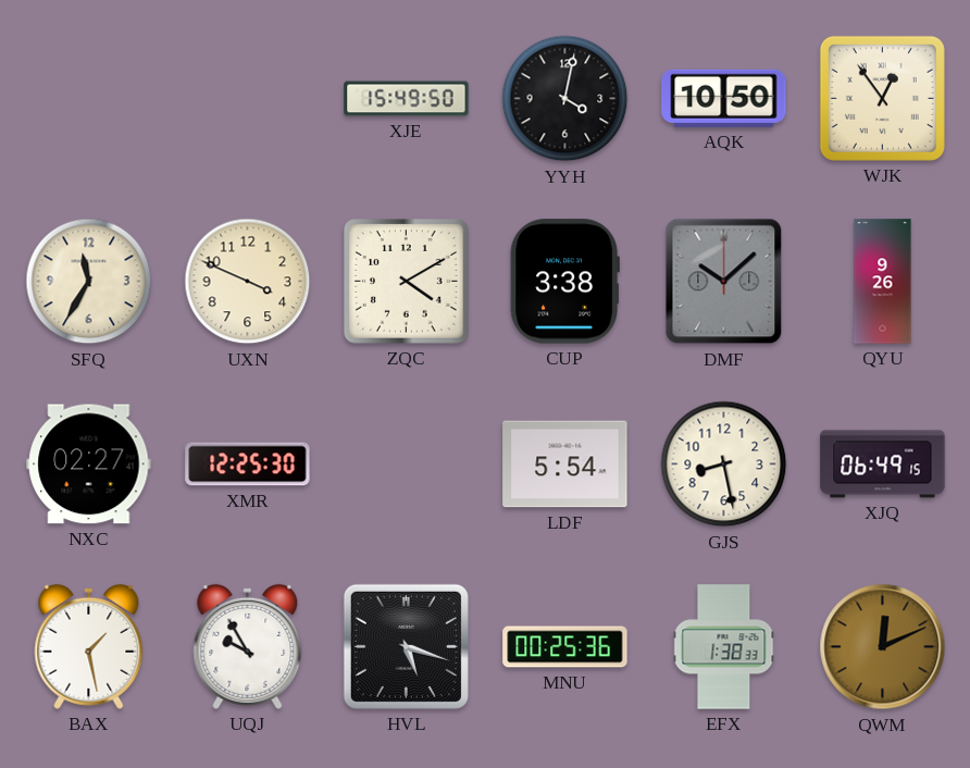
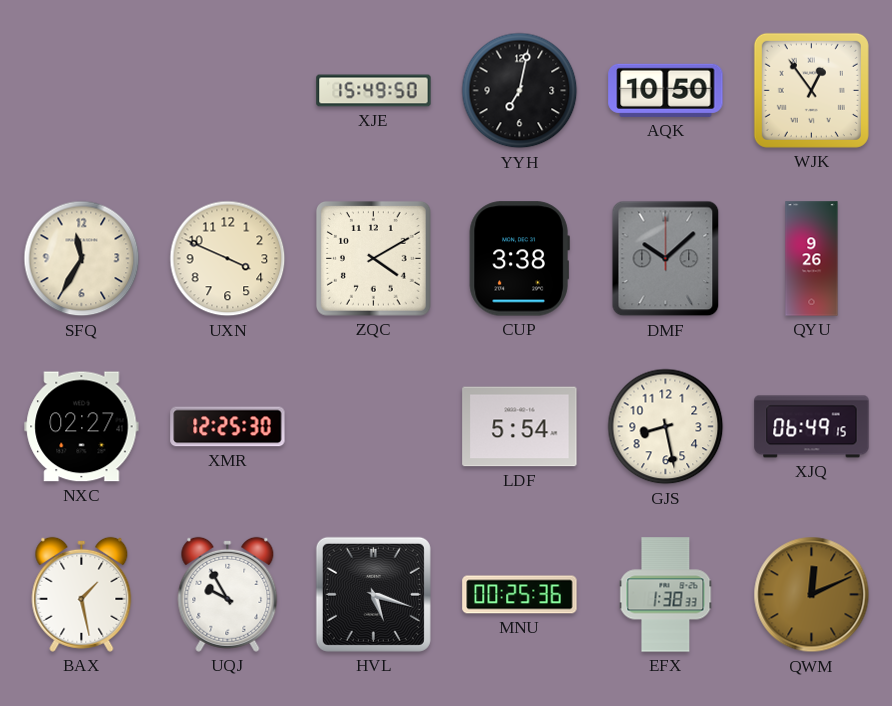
YYH: 4:02 -> 7:02
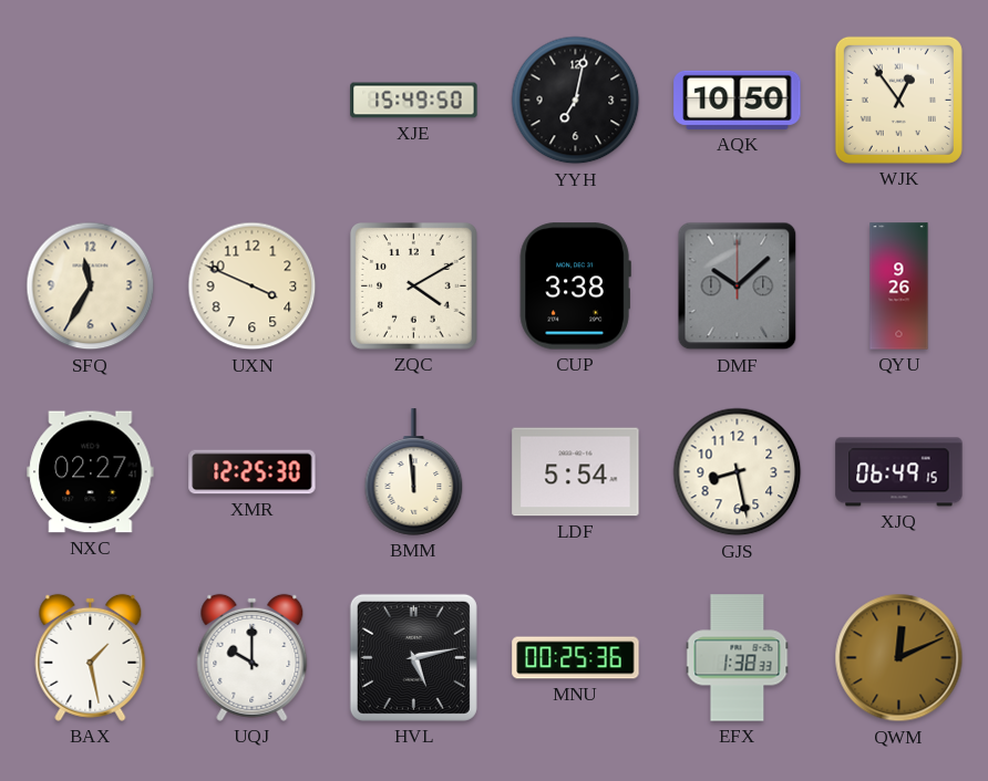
BMM: none -> 11:59
UQJ: 9:55 -> 10:00
HVL: 5:18 -> 5:13
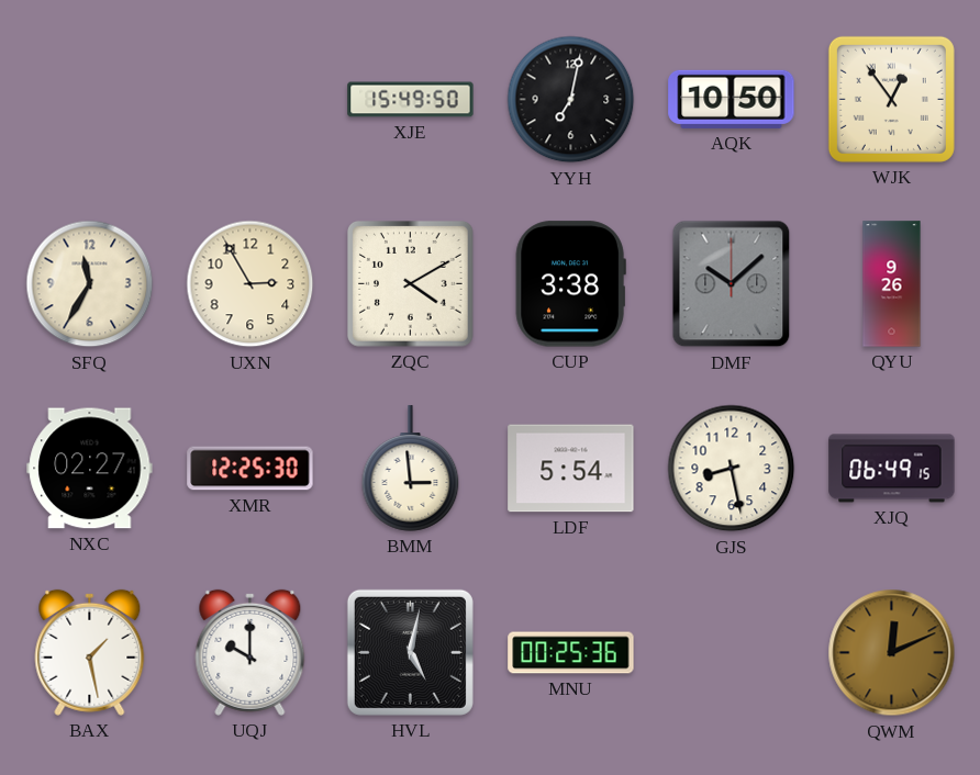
UXN: 3:49 -> 2:55
BMM: 11:59 -> 2:59
HVL: 5:13 -> 5:02
EFX: 1:38 -> none
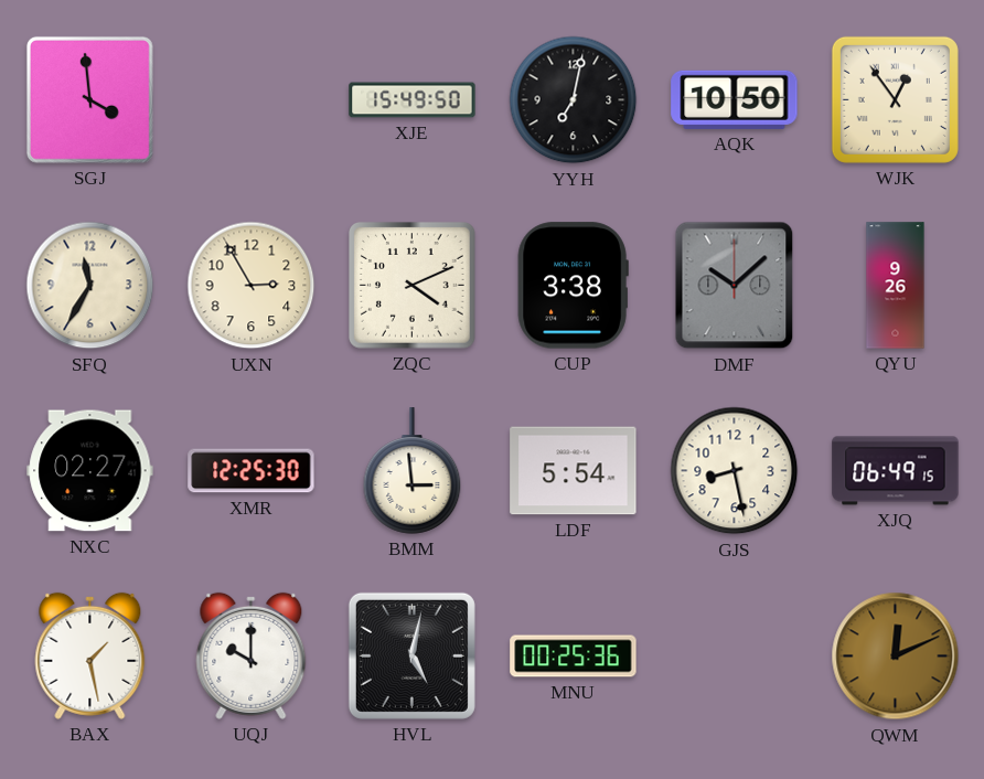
SGJ: none -> 3:59
ZQC: 4:10 -> 4:11
